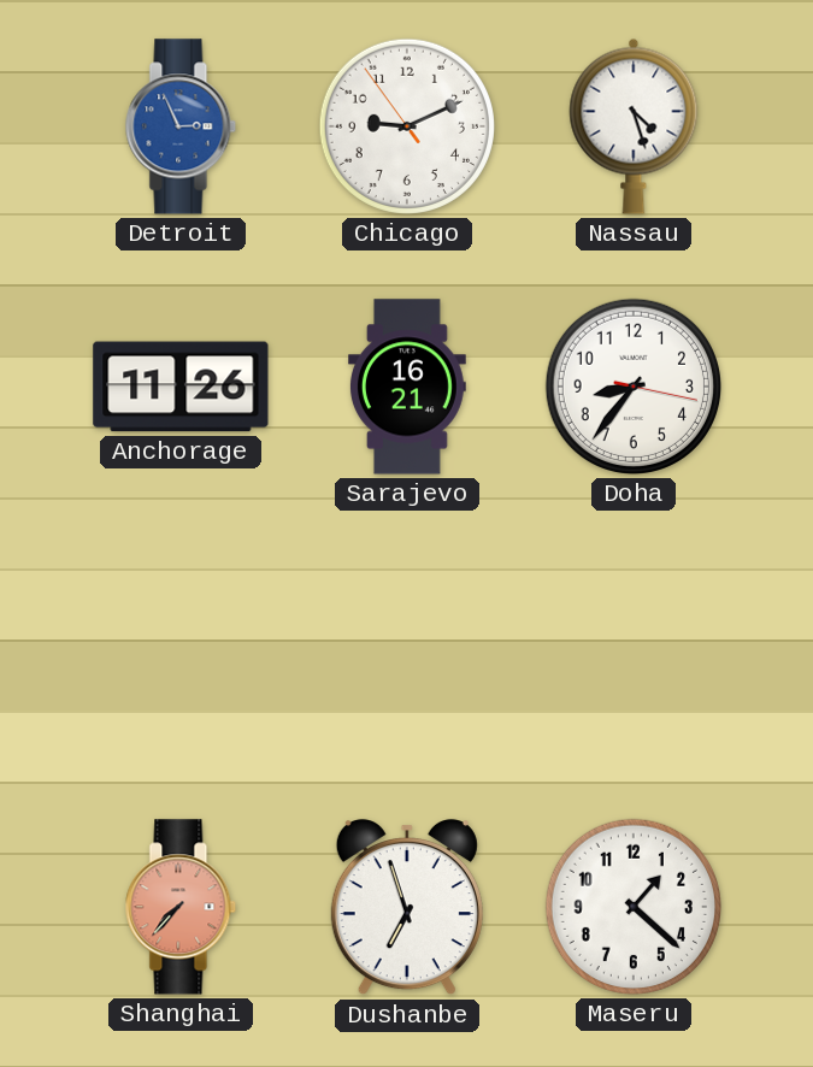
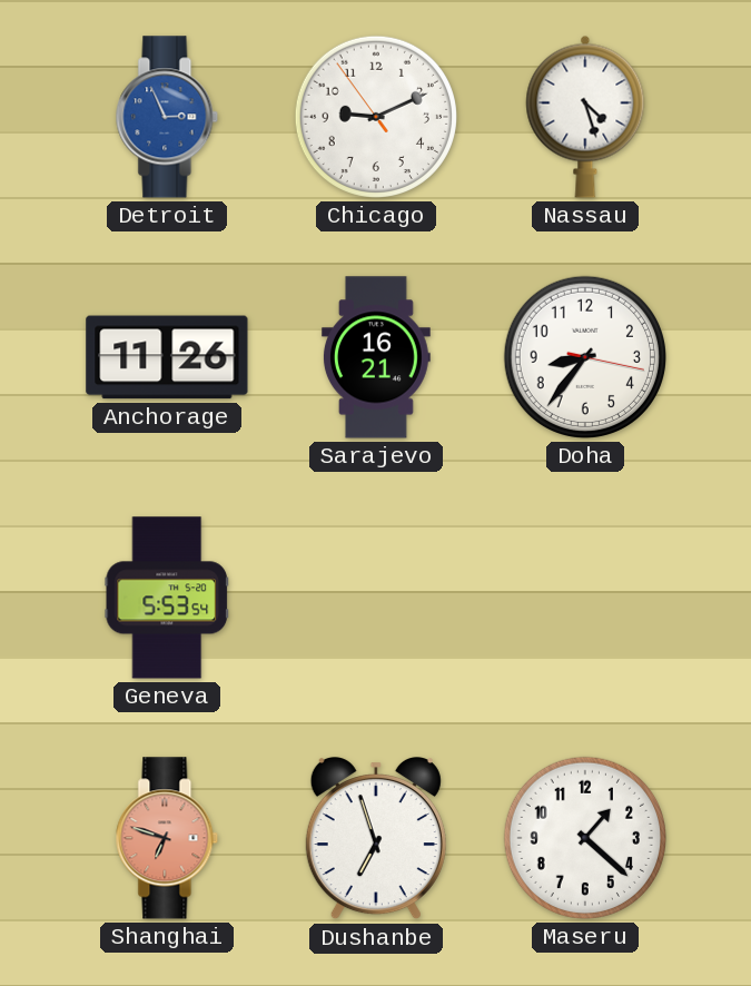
Geneva: none -> 5:53
Shanghai: 7:37 -> 6:48
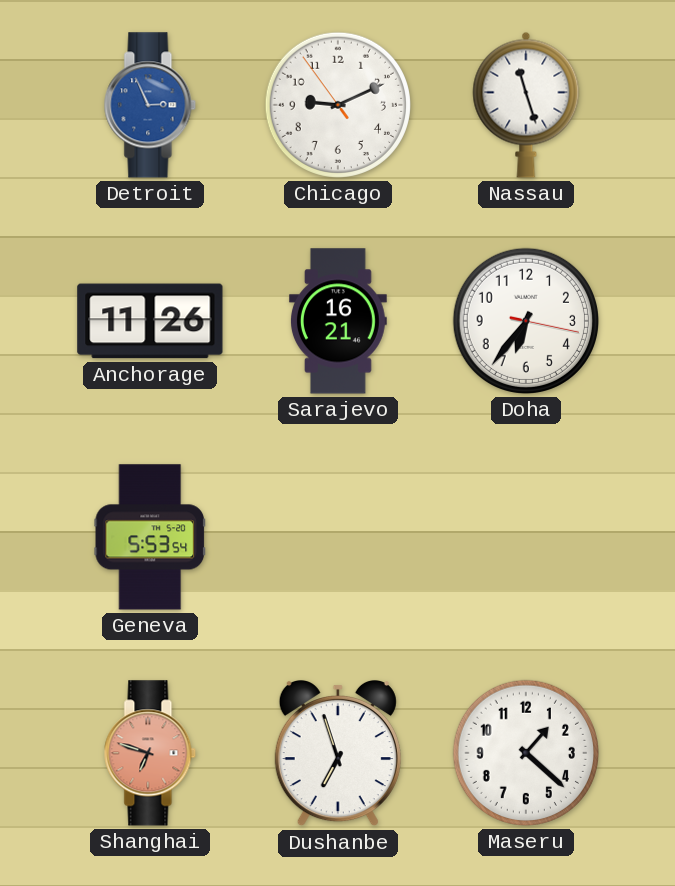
Nassau: 4:27 -> 11:27
Doha: 8:36 -> 6:36
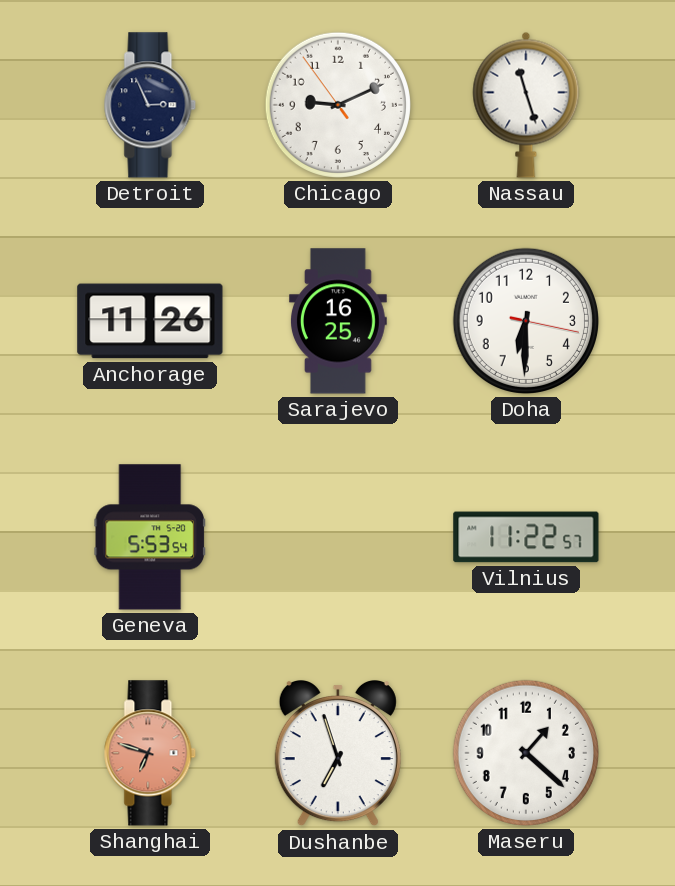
Detroit dial: blue -> navy
Sarajevo: 16:21 -> 16:25
Doha: 6:36 -> 6:30
Vilnius: none -> 11:22
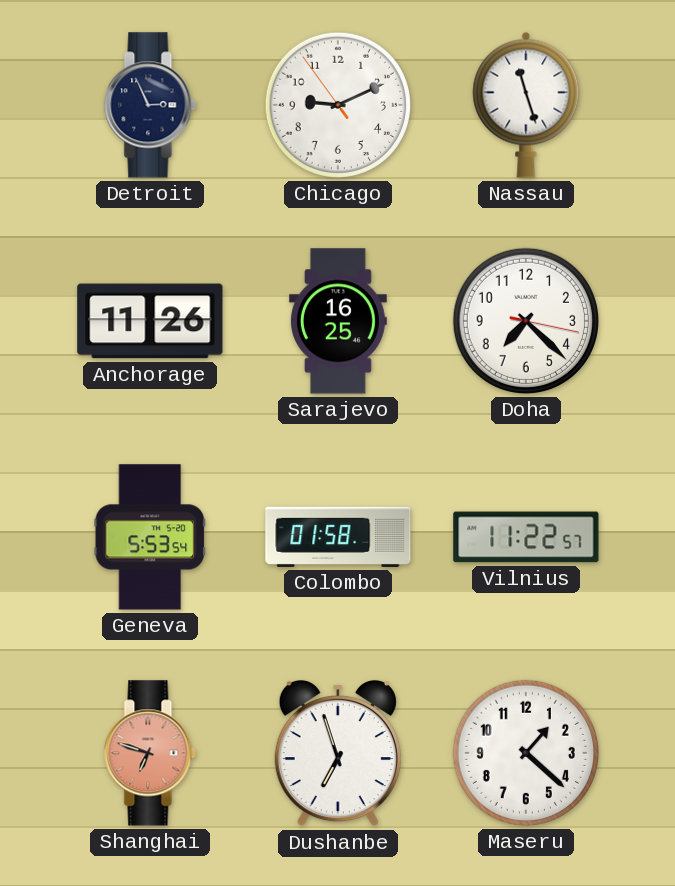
Doha: 6:30 -> 7:22
Colombo: none -> 01:58
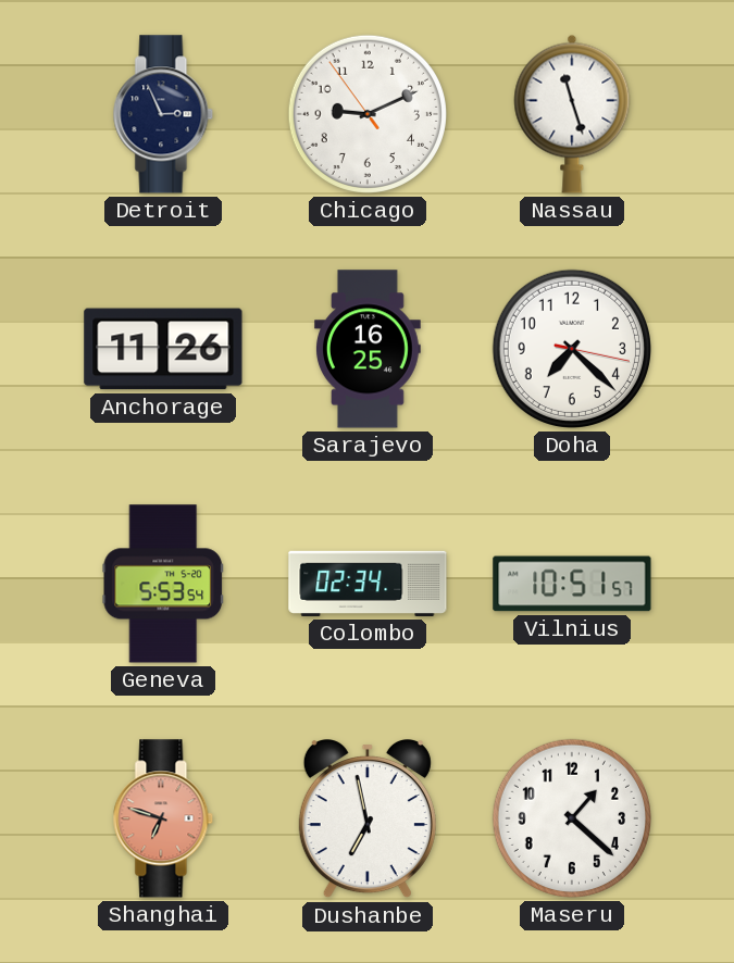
Colombo: 01:58 -> 02:34
Vilnius: 11:22 -> 10:51
Dushanbe: 6:57 -> 6:58
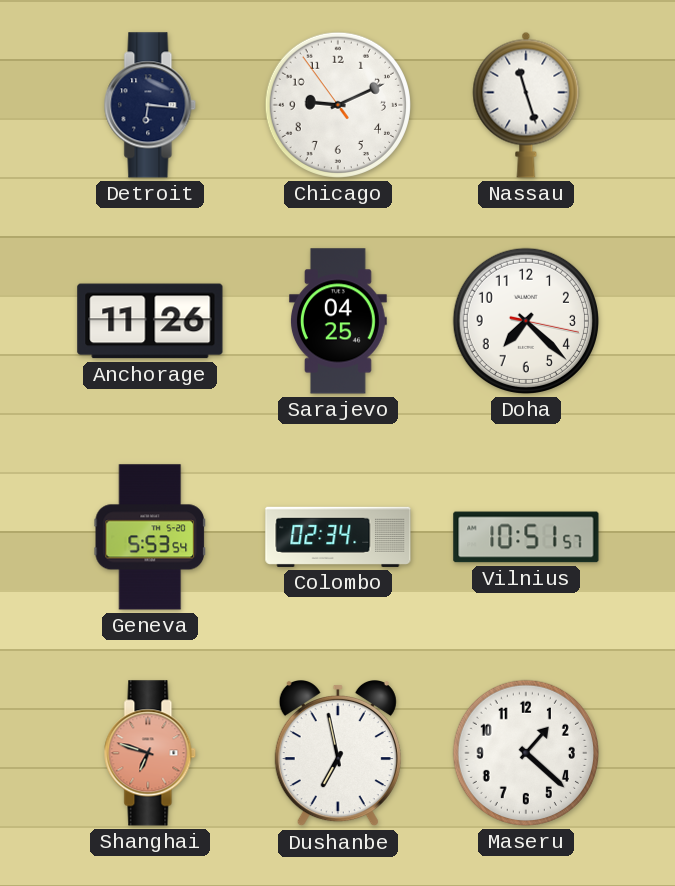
Detroit: 2:56 -> 6:16
Sarajevo: 16:25 -> 04:25
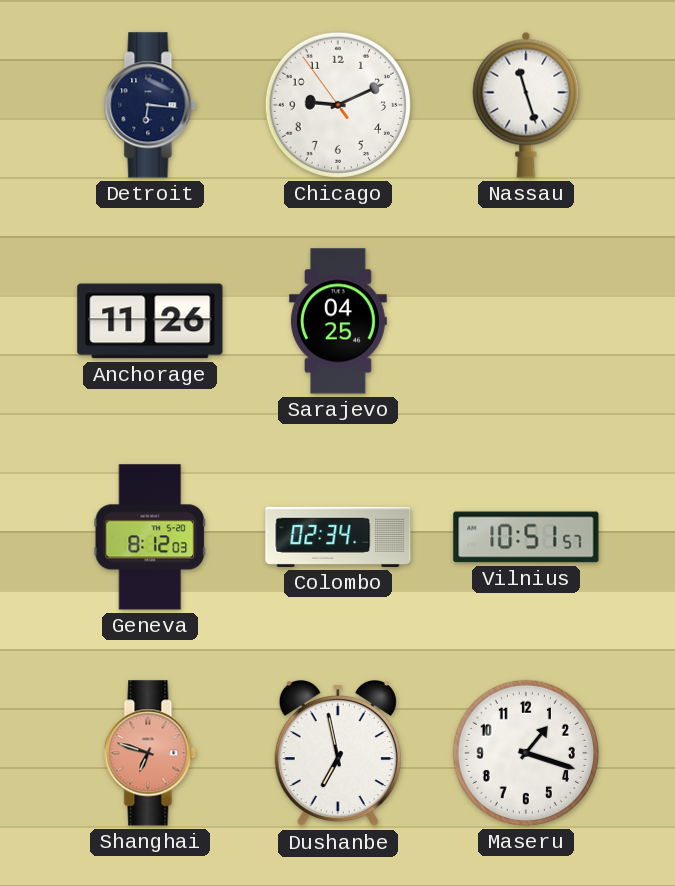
Doha: 7:22 -> none
Geneva: 5:53 -> 8:12
Maseru: 1:22 -> 1:18
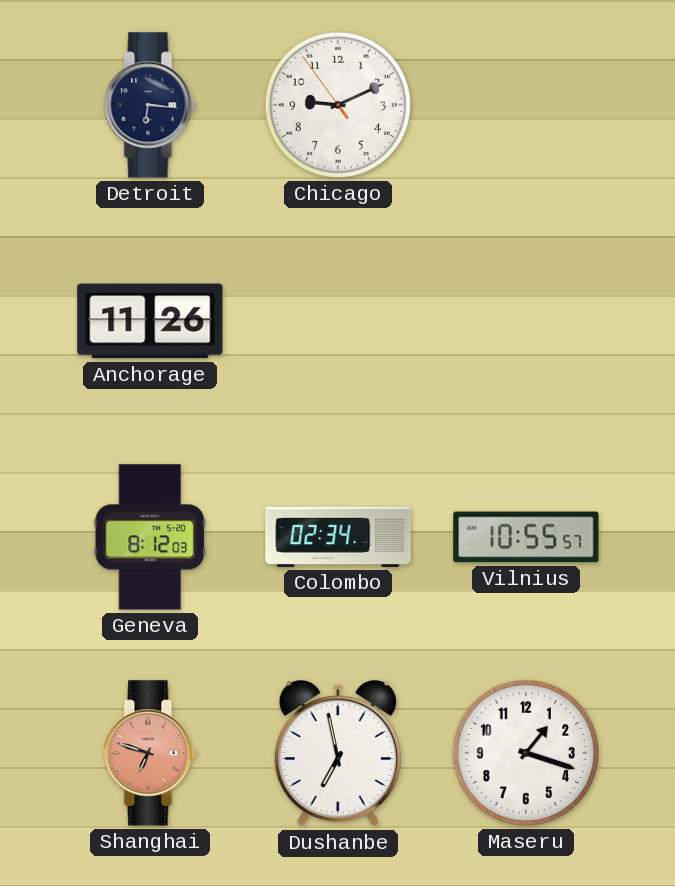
Nassau: 11:27 -> none
Sarajevo: 04:25 -> none
Vilnius: 10:51 -> 10:55
